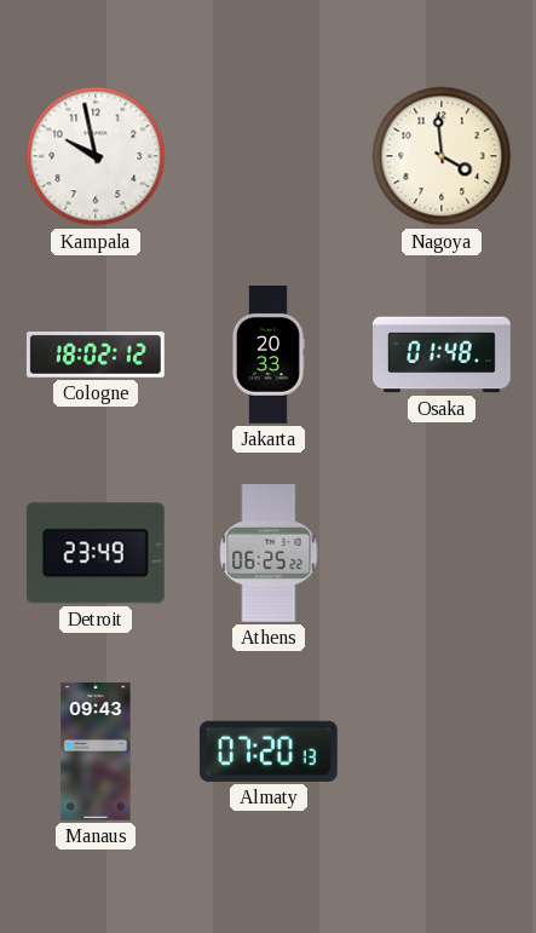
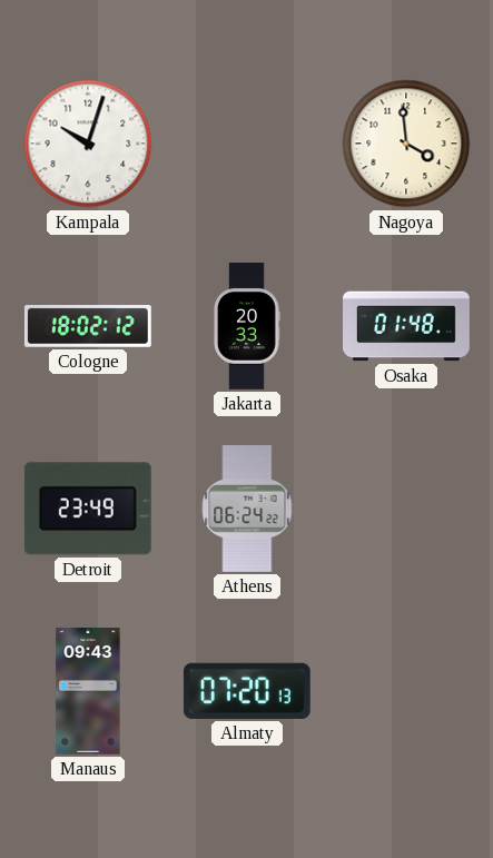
Kampala: 9:58 -> 10:03
Athens: 06:25 -> 06:24
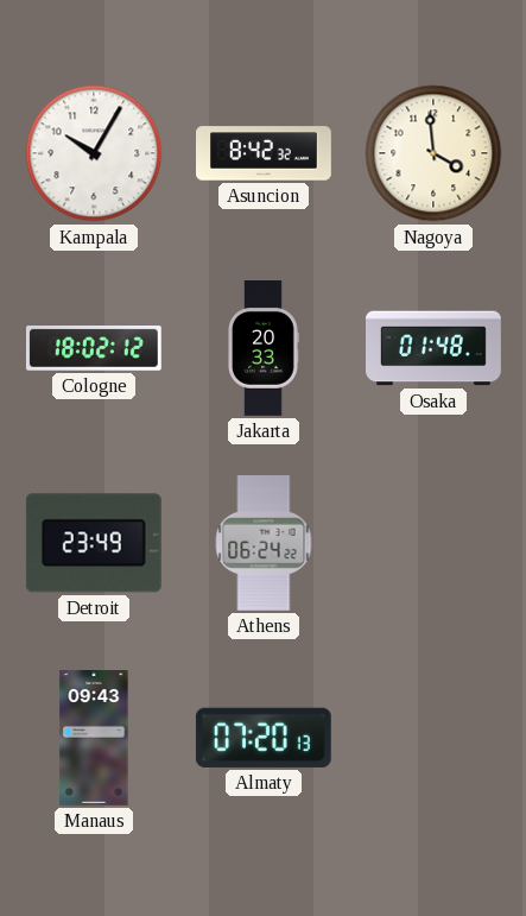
Kampala: 10:03 -> 10:05
Asuncion: none -> 8:42
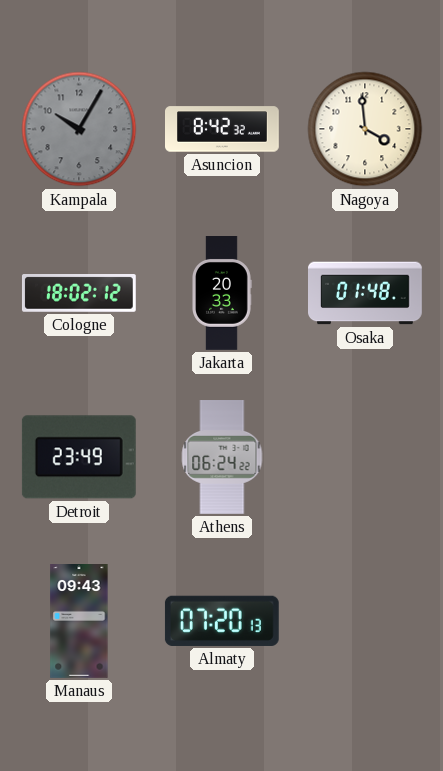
Kampala dial: white -> grey
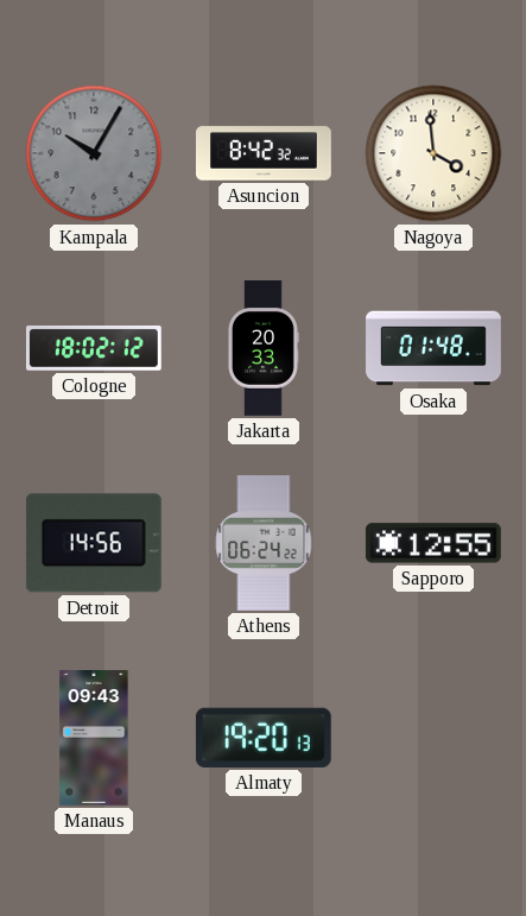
Detroit: 23:49 -> 14:56
Sapporo: none -> 12:55
Almaty: 07:20 -> 19:20
